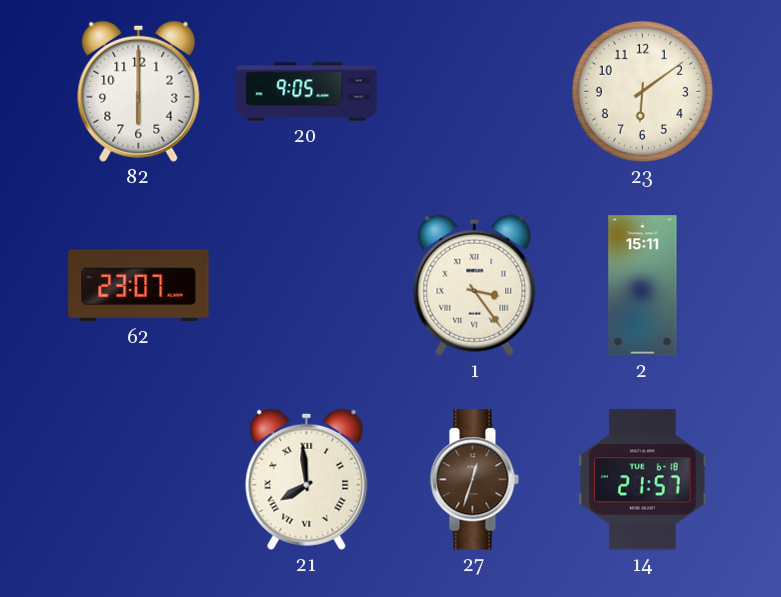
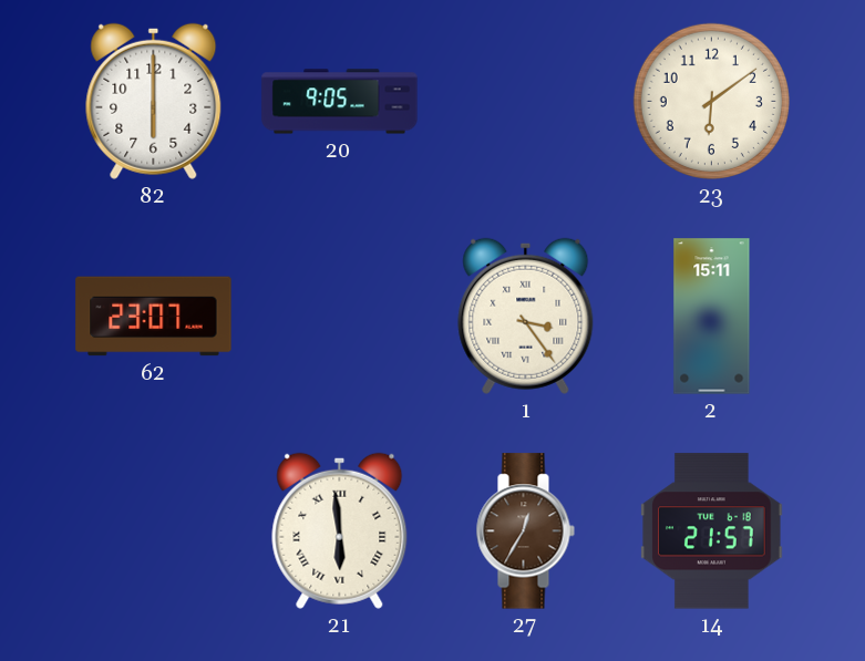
21: 7:59 -> 5:59
27: 12:33 -> 12:35
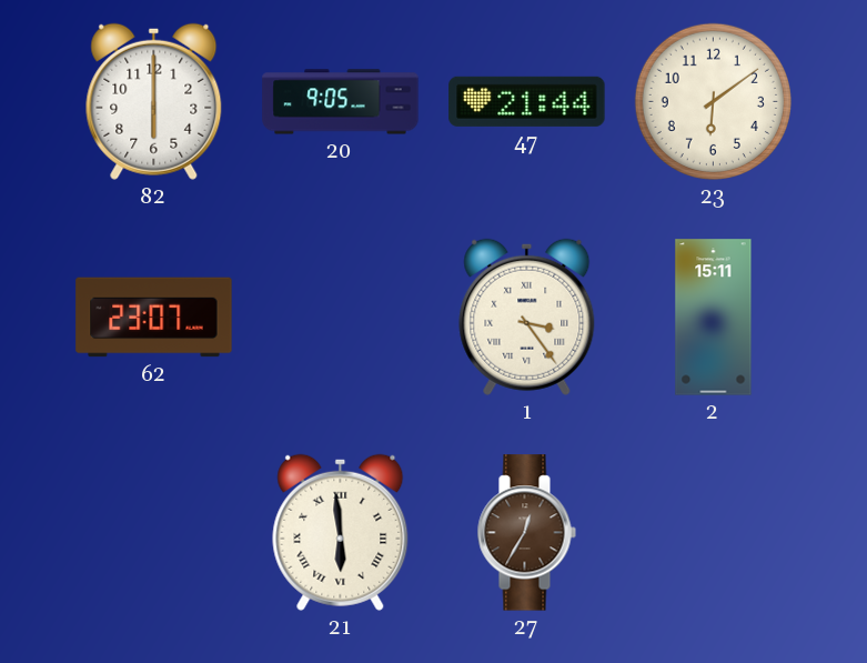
47: none -> 21:44
14: 21:57 -> none
